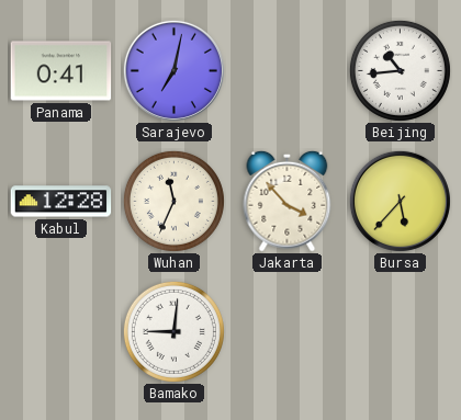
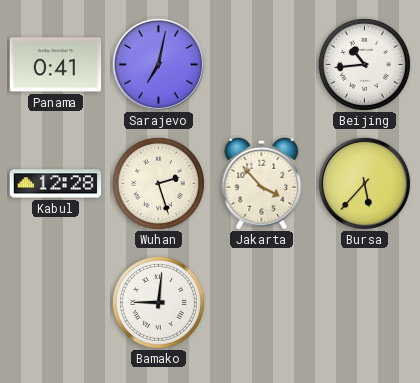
Wuhan: 11:34 -> 2:27
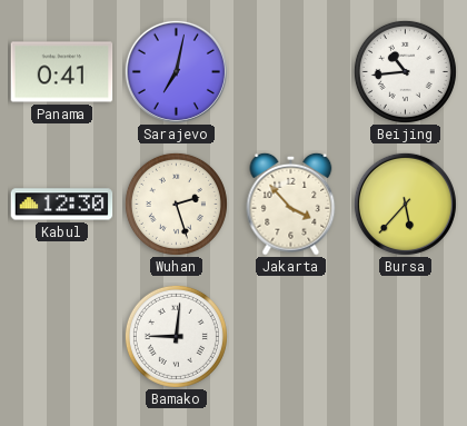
Kabul: 12:28 -> 12:30
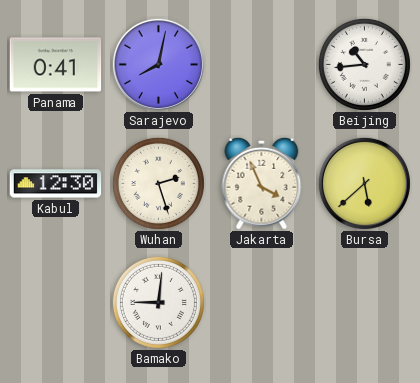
Sarajevo: 7:02 -> 8:02
Jakarta: 3:53 -> 3:56
Bursa: 5:37 -> 5:38
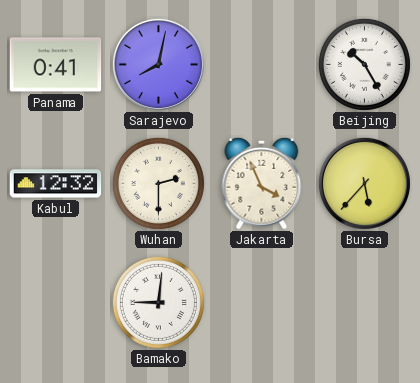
Beijing: 10:44 -> 10:25
Kabul: 12:30 -> 12:32
Wuhan: 2:27 -> 2:30
Bursa: 5:38 -> 5:37
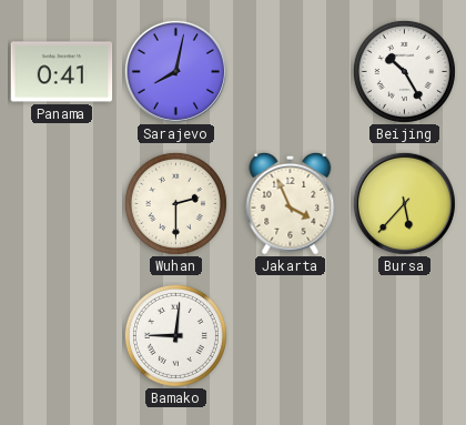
Kabul: 12:32 -> none
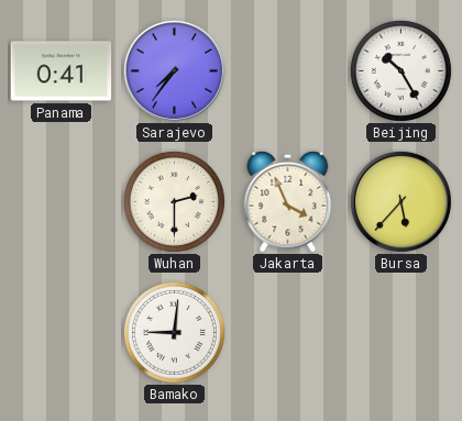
Sarajevo: 8:02 -> 7:36
